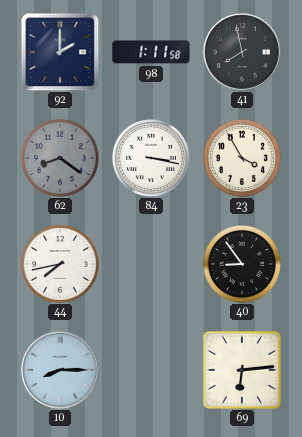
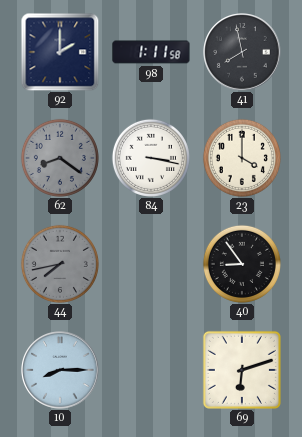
23: 3:55 -> 4:00
44 dial: white -> grey
69: 6:14 -> 6:12
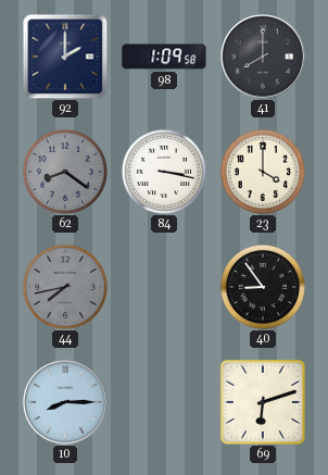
98: 1:11 -> 1:09
41: 7:58 -> 8:00
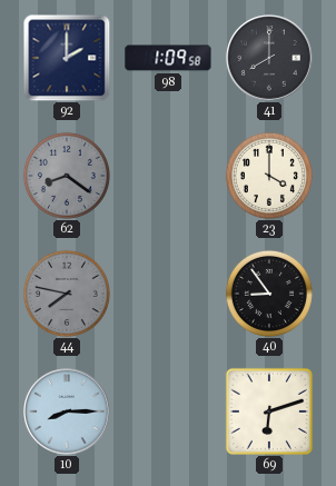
84: 3:17 -> none
44: 7:43 -> 7:47
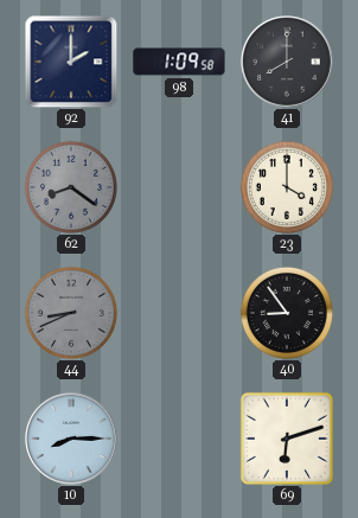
44: 7:47 -> 8:41
